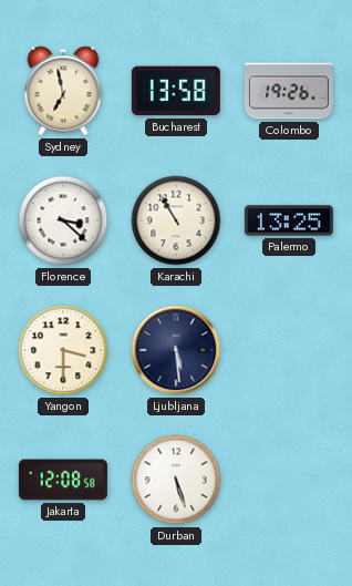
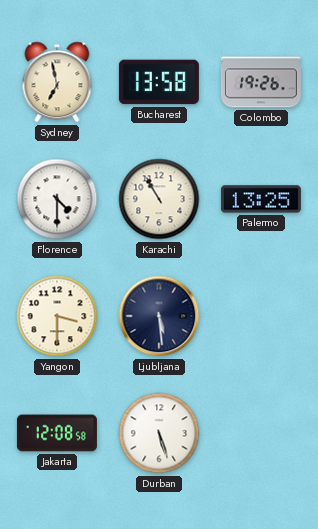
Florence: 3:22 -> 4:30
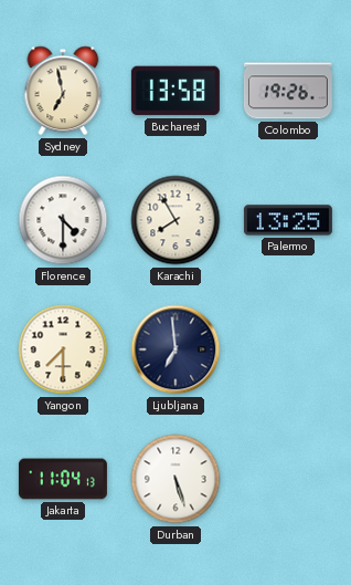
Karachi: 10:55 -> 7:55
Yangon: 3:30 -> 7:30
Ljubljana: 5:29 -> 6:59
Jakarta: 12:08 -> 11:04
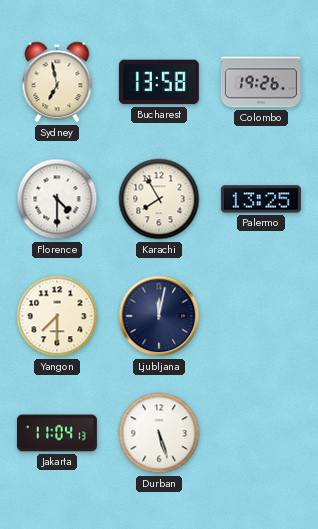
Ljubljana: 6:59 -> 12:02
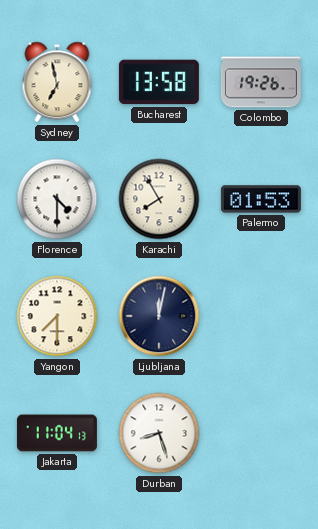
Palermo: 13:25 -> 01:53
Durban: 5:27 -> 8:27
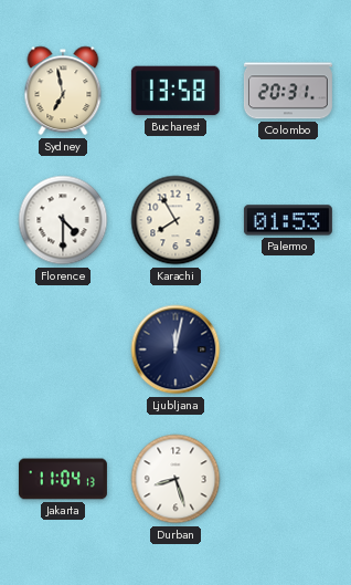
Colombo: 19:26 -> 20:31
Yangon: 7:30 -> none
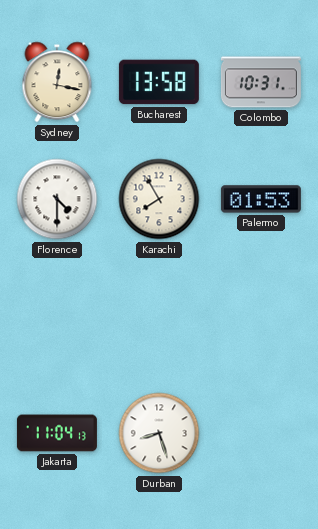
Sydney: 6:58 -> 12:17
Colombo: 20:31 -> 10:31
Ljubljana: 12:02 -> none
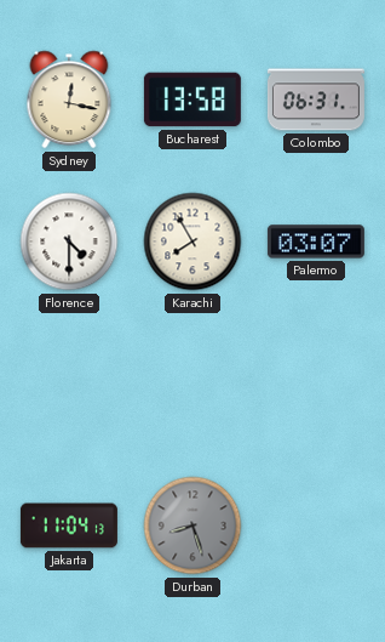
Colombo: 10:31 -> 06:31
Palermo: 01:53 -> 03:07
Durban dial: white -> grey
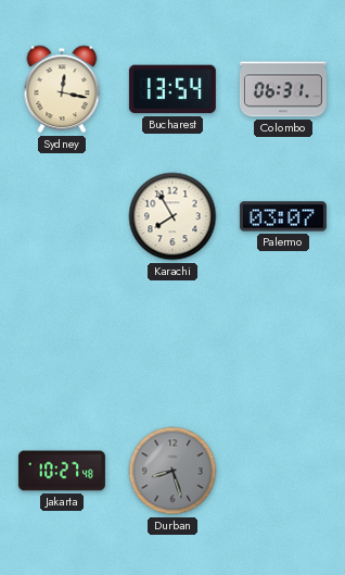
Bucharest: 13:58 -> 13:54
Florence: 4:30 -> none
Jakarta: 11:04 -> 10:27
